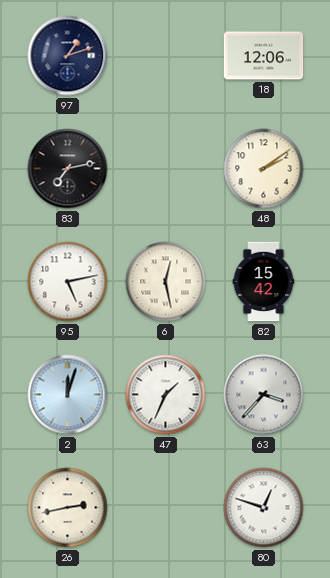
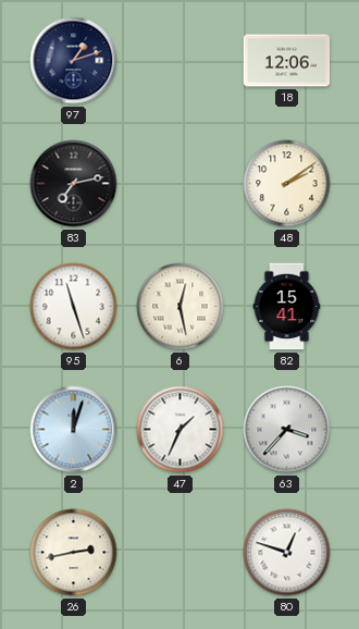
95: 5:13 -> 11:27
82: 15:42 -> 15:41
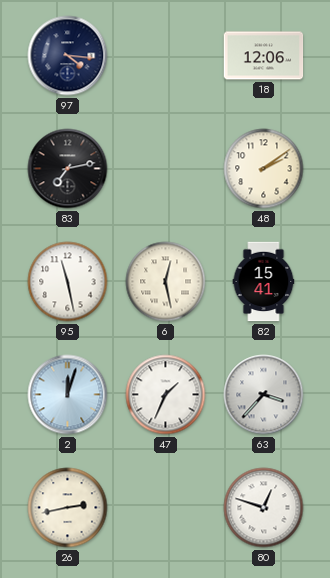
97: 1:12 -> 4:16
95: 11:27 -> 11:28
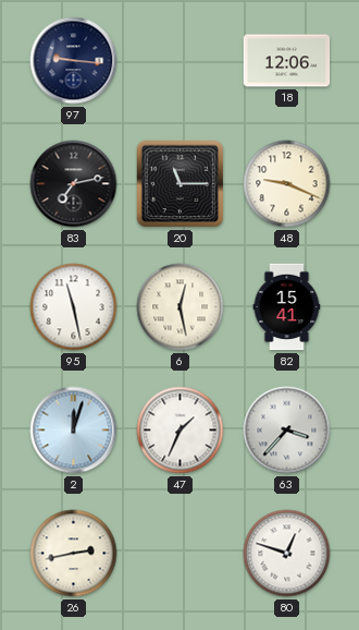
97: 4:16 -> 9:16
20: none -> 11:15
48: 2:09 -> 9:19
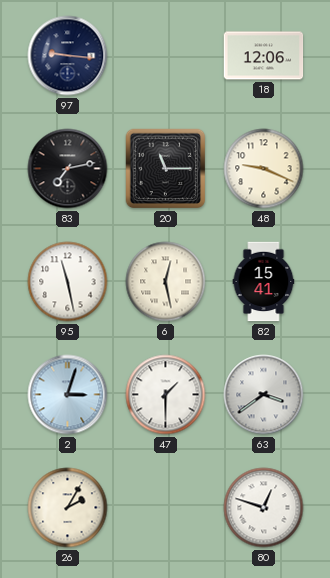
2: 12:03 -> 3:03
47: 1:34 -> 1:30
63: 3:37 -> 3:39
26: 2:43 -> 2:05
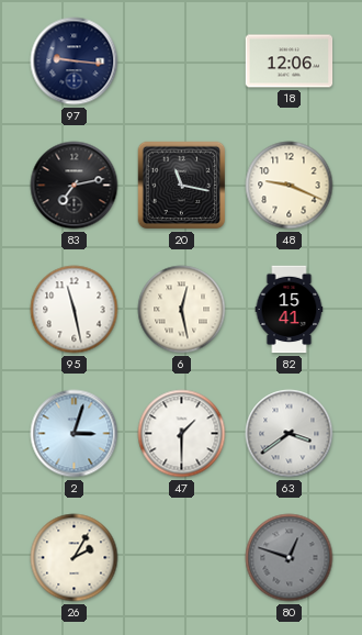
20: 11:15 -> 11:17
80 dial: white -> grey
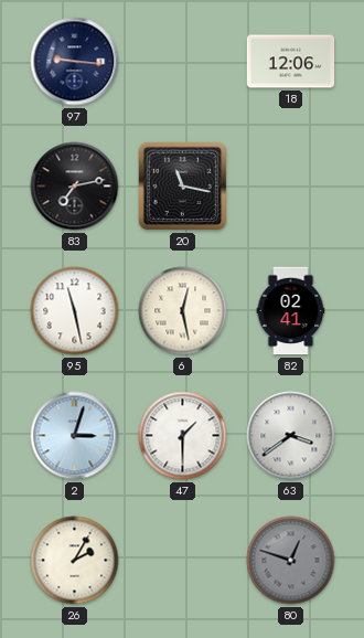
48: 9:19 -> none
82: 15:41 -> 02:41
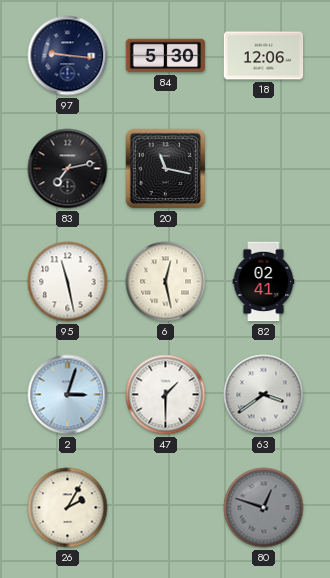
84: none -> 5:30
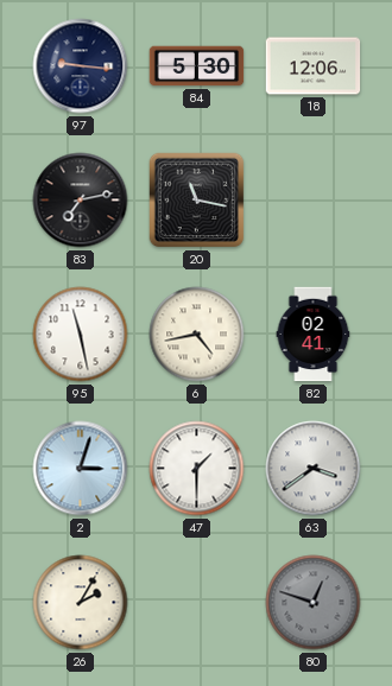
6: 12:28 -> 4:43
